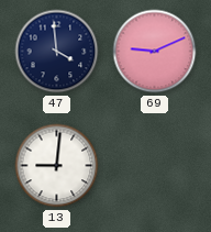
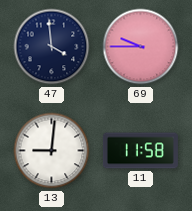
69: 9:11 -> 9:45
11: none -> 11:58
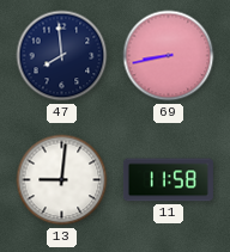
47: 3:59 -> 7:59
69: 9:45 -> 8:43
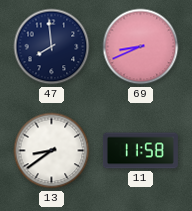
69: 8:43 -> 8:41
13: 9:01 -> 8:39
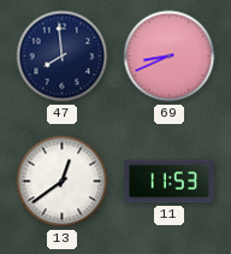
13: 8:39 -> 12:39
11: 11:58 -> 11:53
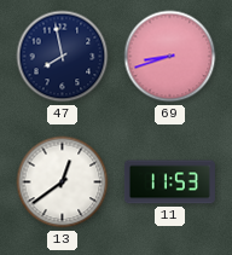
47: 7:59 -> 7:58
69: 8:41 -> 8:42
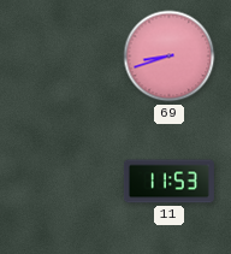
47: 7:58 -> none
13: 12:39 -> none
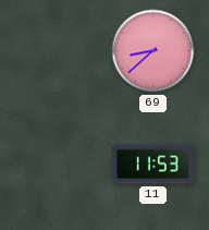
69: 8:42 -> 8:38
